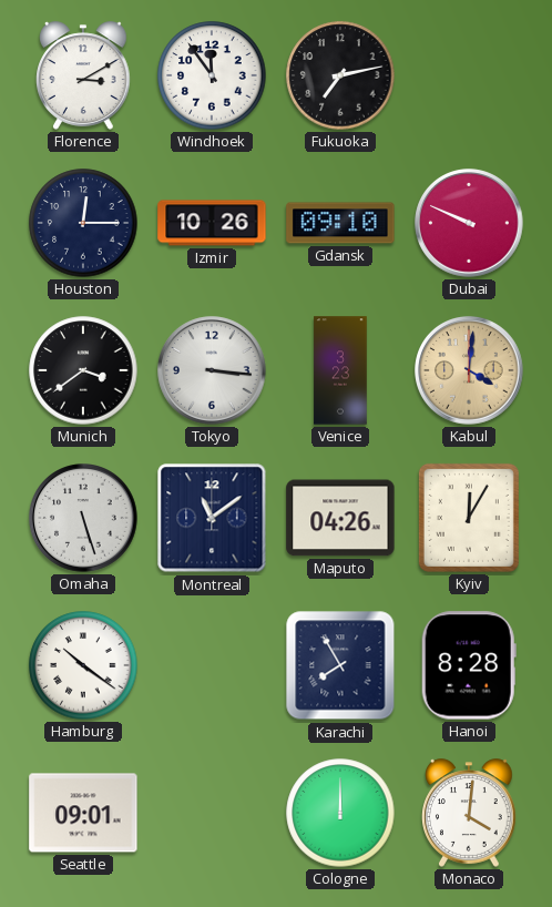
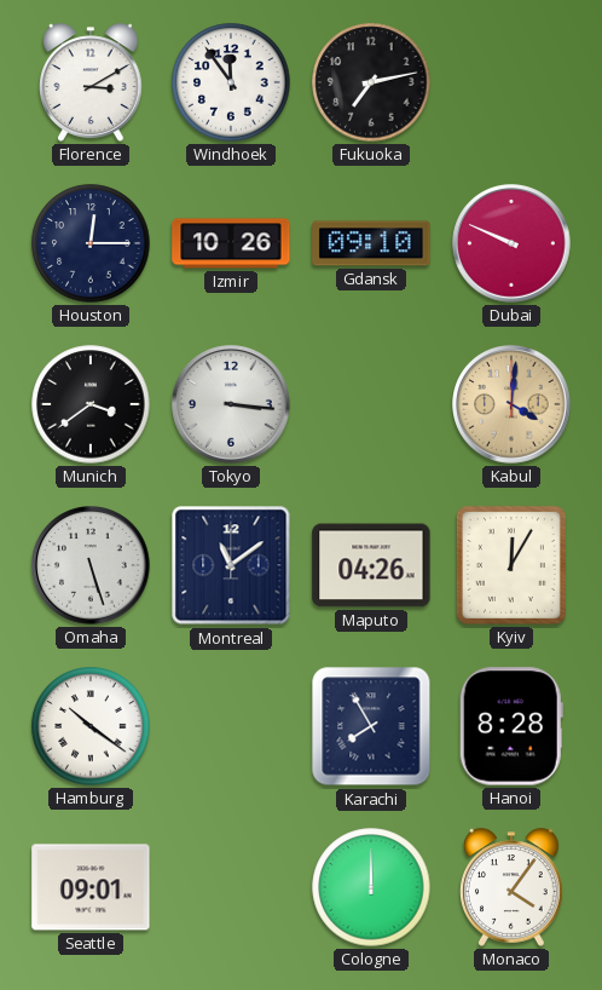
Venice: 3:23 -> none
Monaco: 4:01 -> 4:06
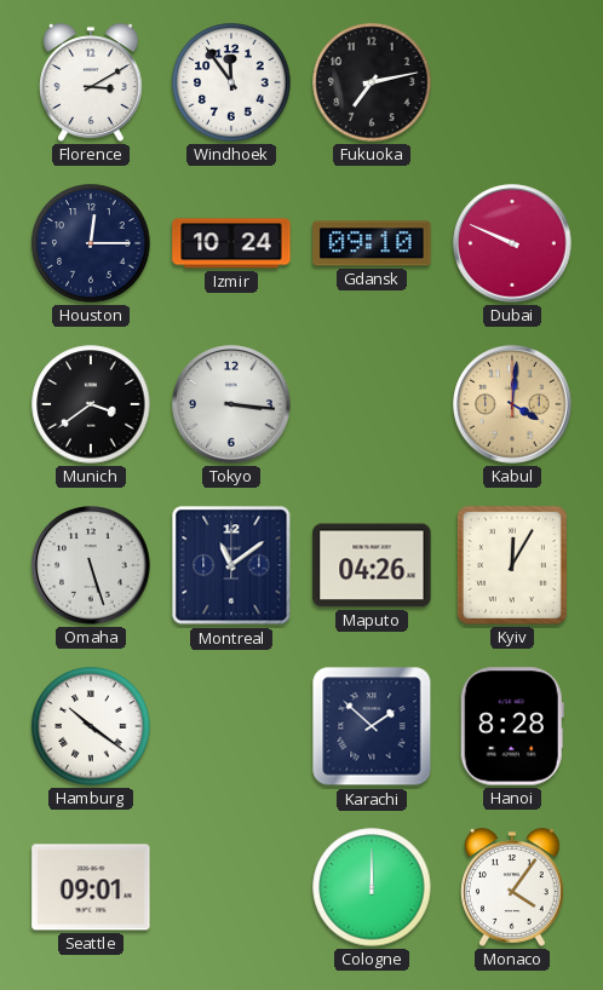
Izmir: 10:26 -> 10:24
Karachi: 7:55 -> 1:52
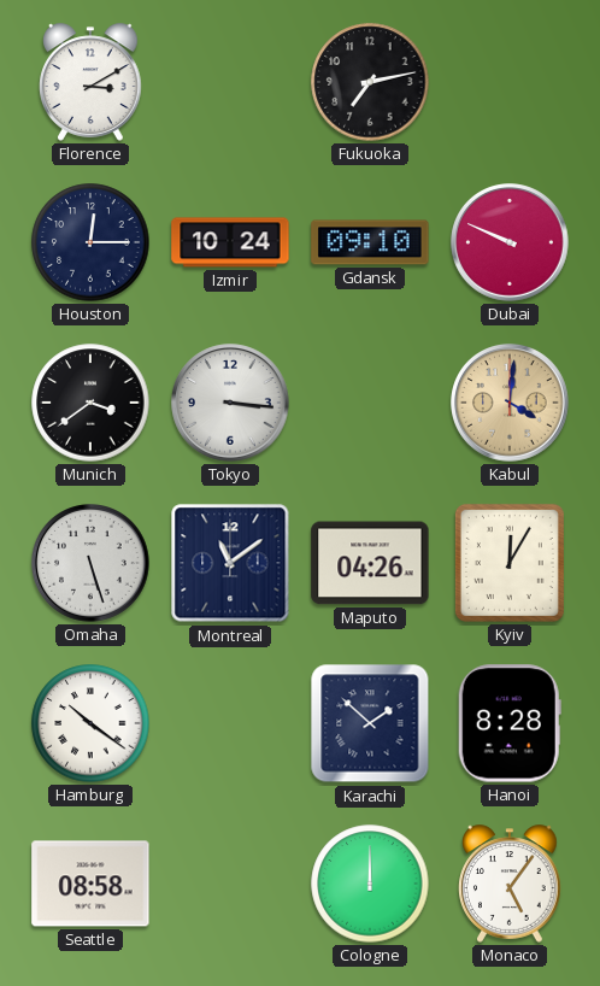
Windhoek: 11:54 -> none
Seattle: 09:01 -> 08:58
Monaco: 4:06 -> 5:06
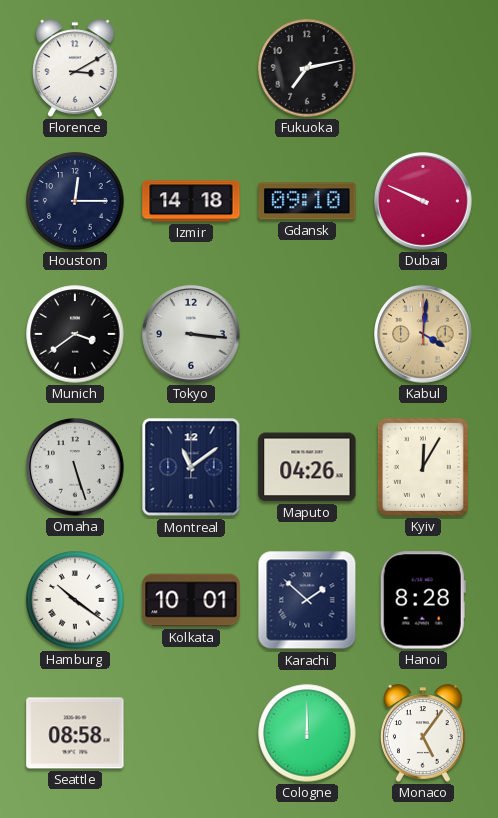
Izmir: 10:24 -> 14:18
Kolkata: none -> 10:01
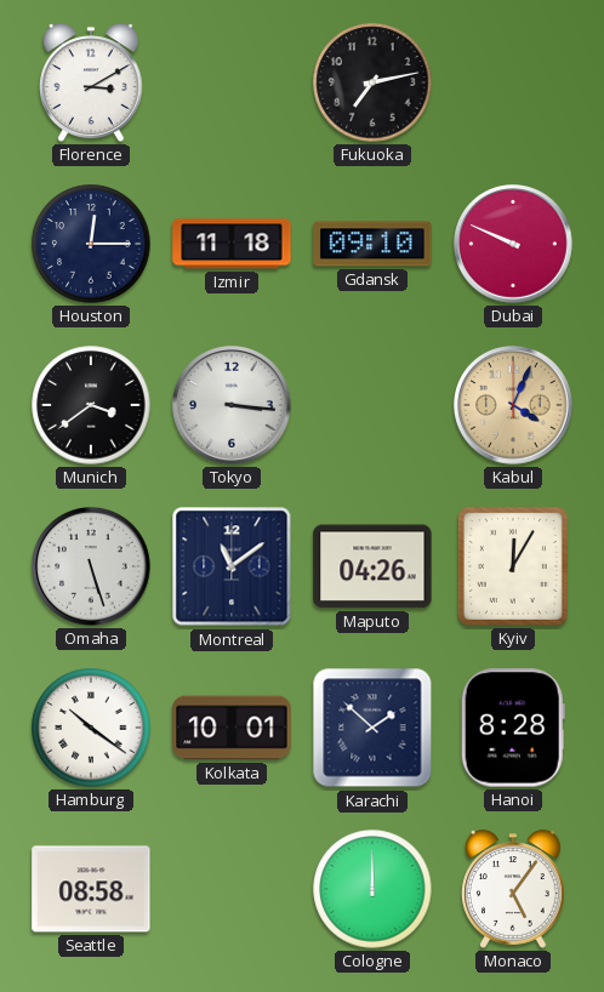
Izmir: 14:18 -> 11:18
Kabul: 4:01 -> 4:04
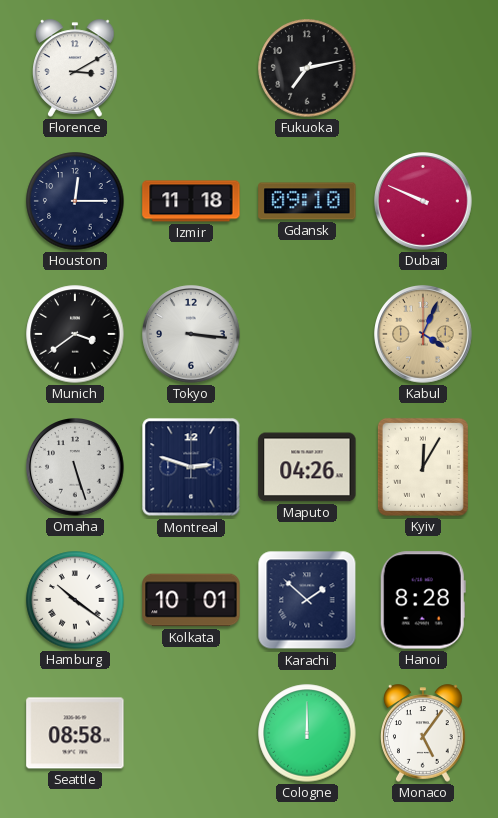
Montreal: 11:09 -> 2:48
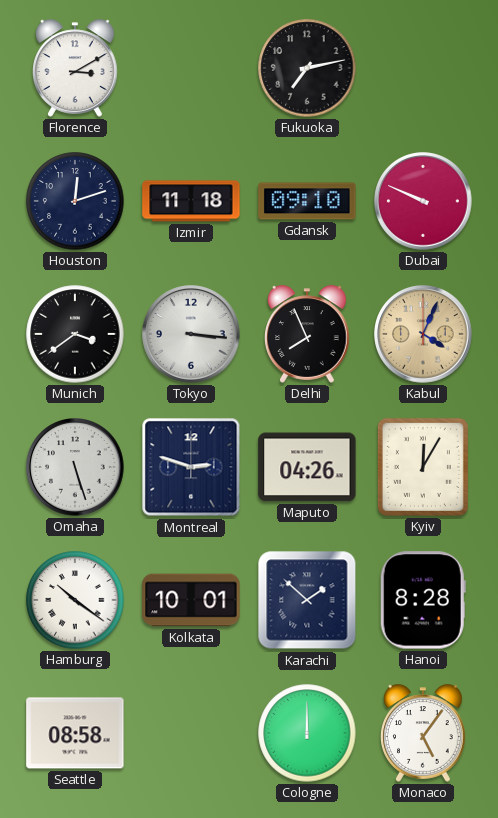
Houston: 12:15 -> 12:12
Delhi: none -> 7:56
